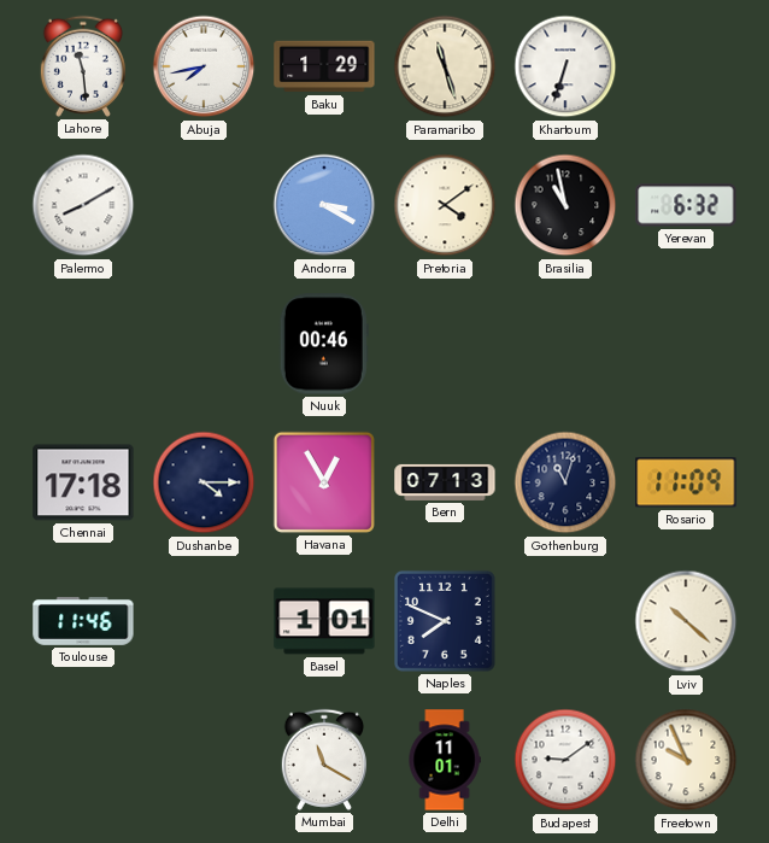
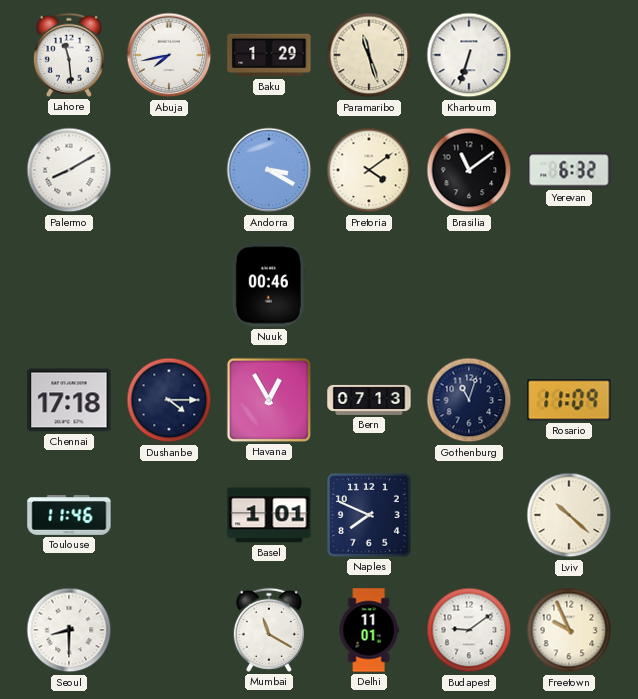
Brasilia: 10:58 -> 11:09
Seoul: none -> 8:30
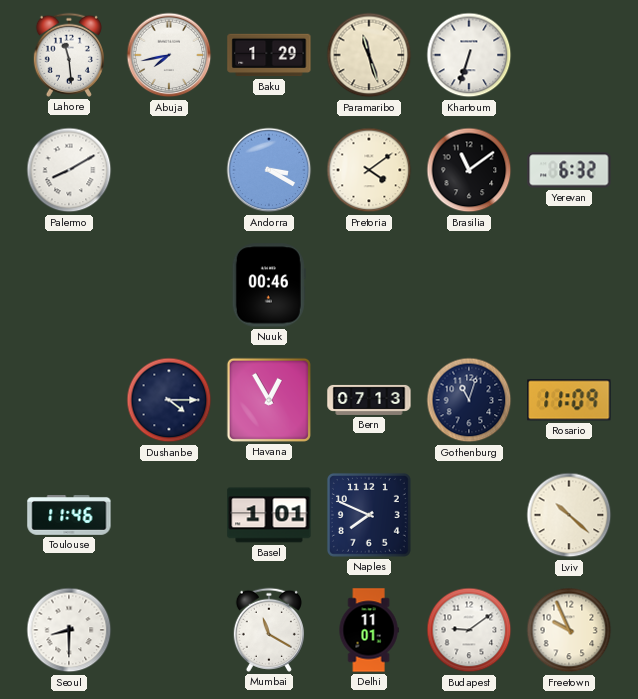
Chennai: 17:18 -> none
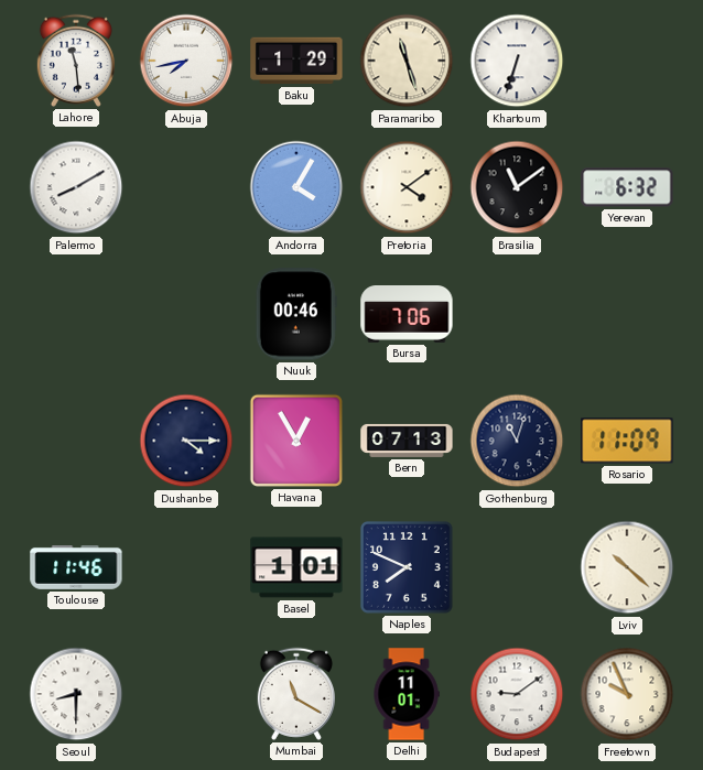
Andorra: 3:20 -> 4:05
Bursa: none -> 7:06
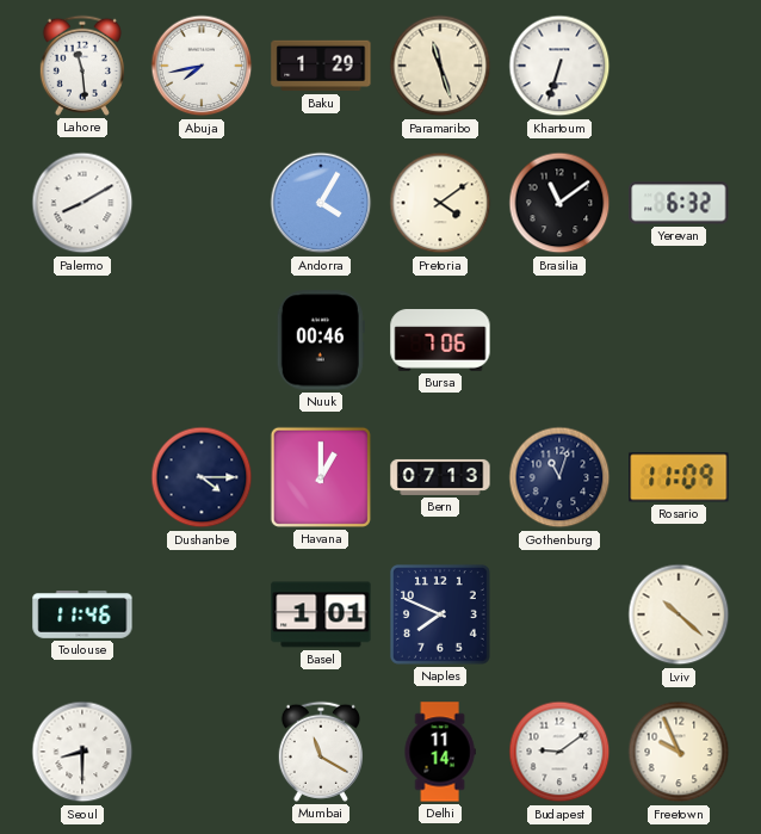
Havana: 12:55 -> 1:00
Delhi: 11:01 -> 11:14
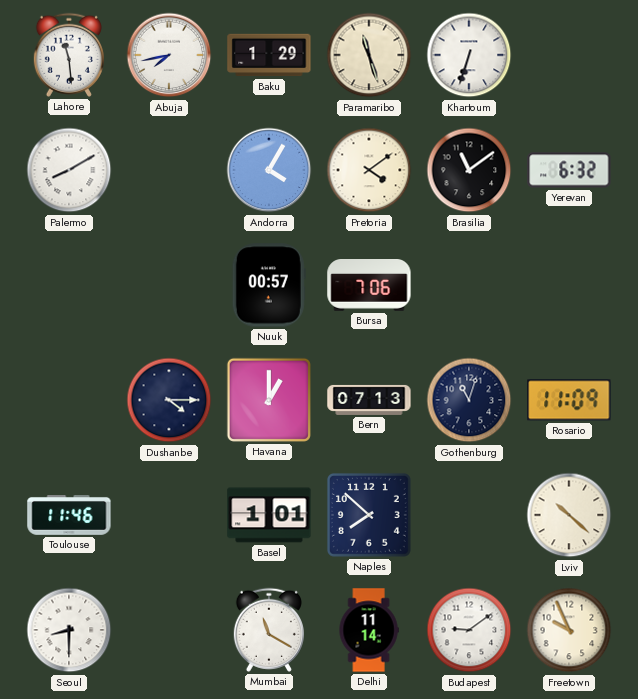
Nuuk: 00:46 -> 00:57
Naples: 7:49 -> 7:52
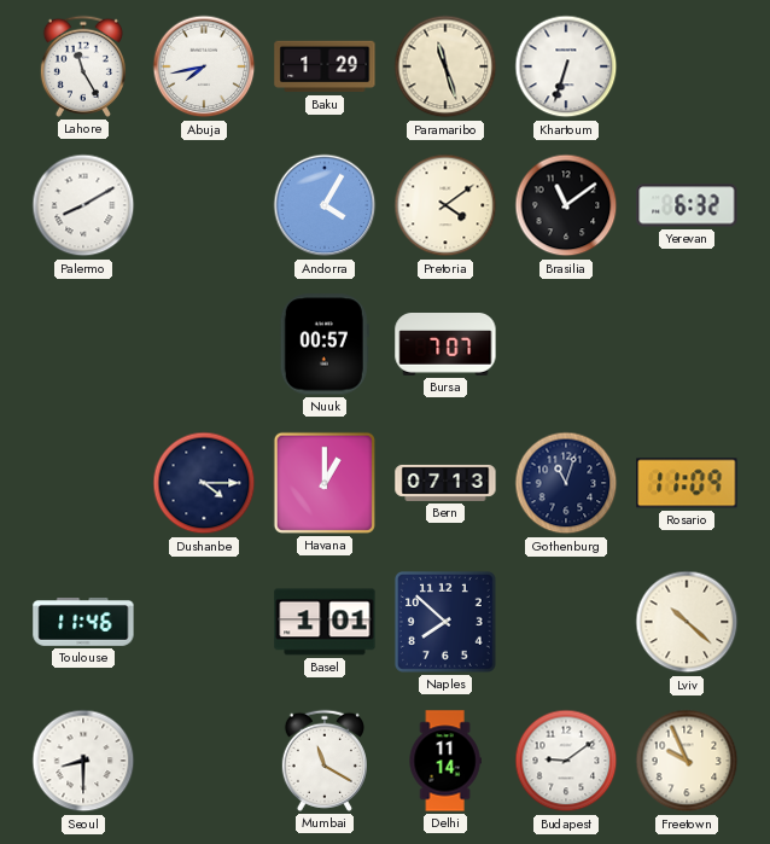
Lahore: 11:29 -> 11:25
Bursa: 7:06 -> 7:07
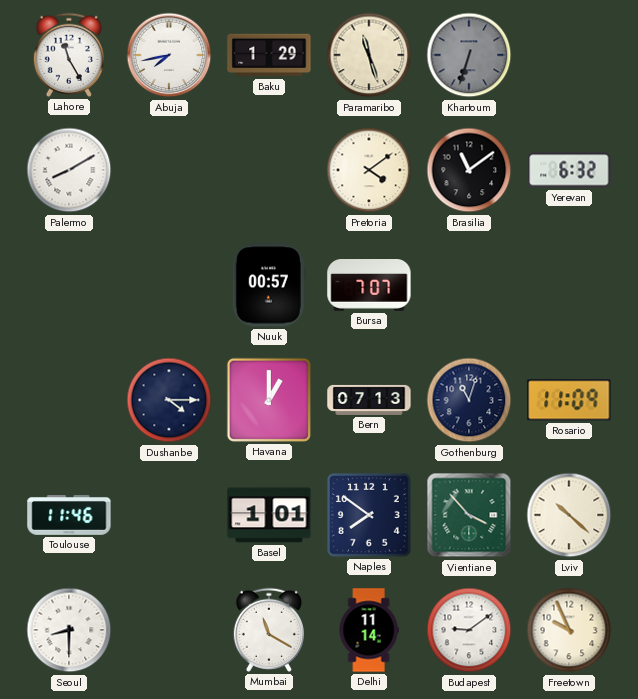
Khartoum dial: white -> grey
Andorra: 4:05 -> none
Naples: 7:52 -> 7:51
Vientiane: none -> 3:53
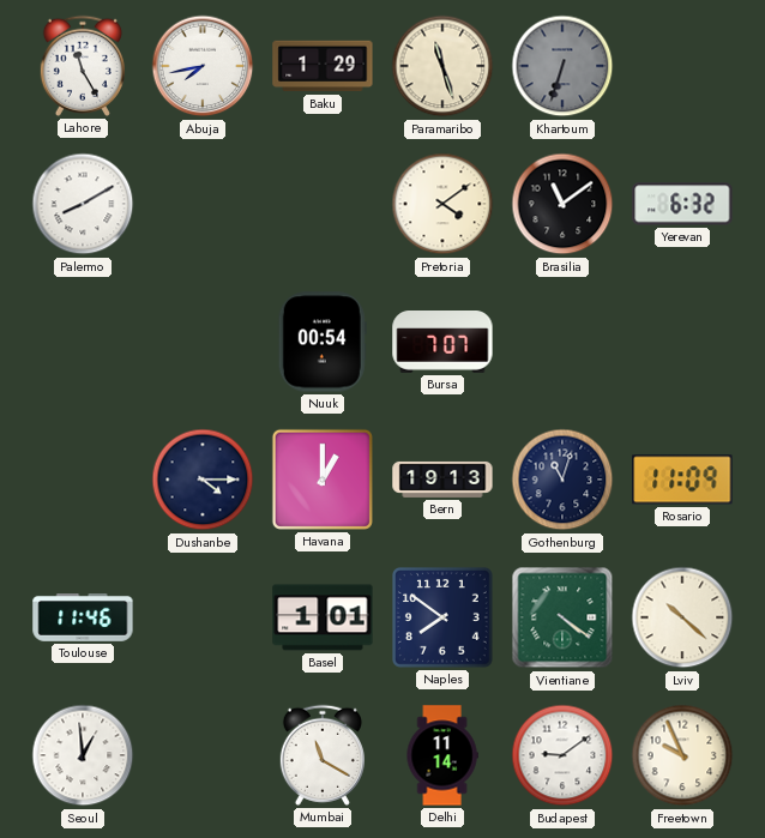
Nuuk: 00:57 -> 00:54
Bern: 07:13 -> 19:13
Vientiane: 3:53 -> 4:21
Seoul: 8:30 -> 12:59
